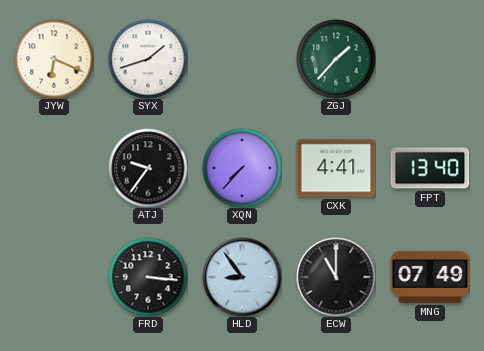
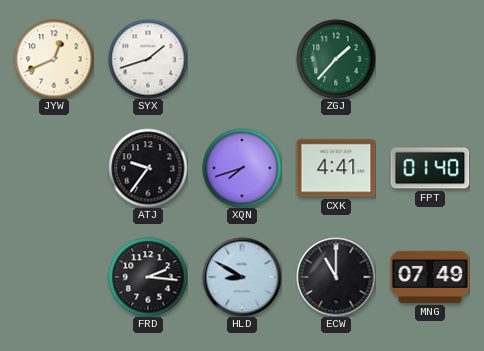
JYW: 6:19 -> 12:41
XQN: 7:37 -> 7:42
FPT: 13:40 -> 01:40
FRD: 3:16 -> 2:16
HLD: 8:54 -> 8:50
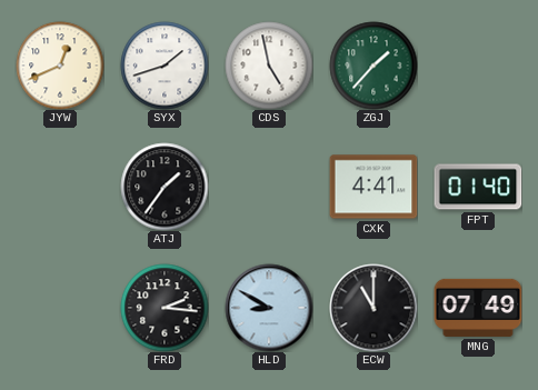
CDS: none -> 4:58
ATJ: 9:36 -> 1:36
XQN: 7:42 -> none
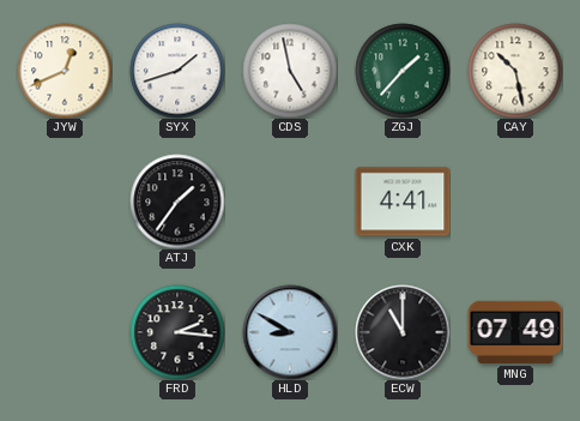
CAY: none -> 10:28
FPT: 01:40 -> none
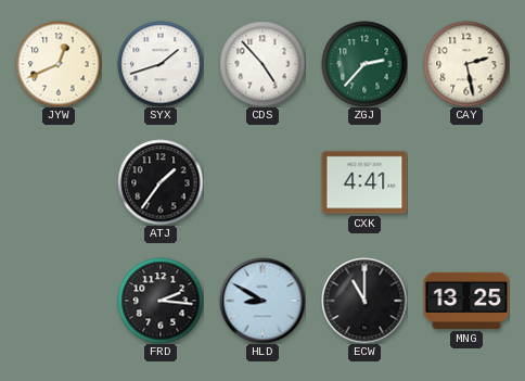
CDS: 4:58 -> 4:53
ZGJ: 1:37 -> 2:37
CAY: 10:28 -> 2:28
MNG: 07:49 -> 13:25
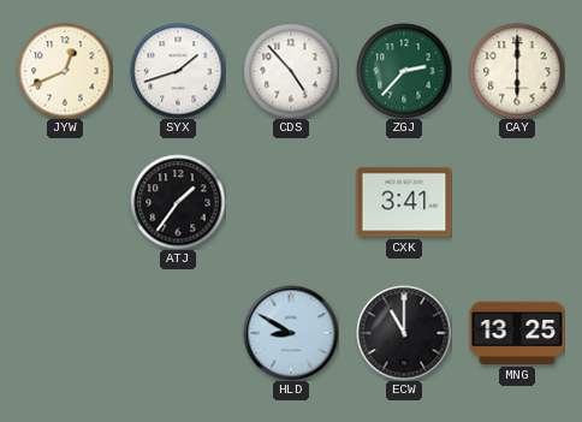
CAY: 2:28 -> 6:00
CXK: 4:41 -> 3:41
FRD: 2:16 -> none
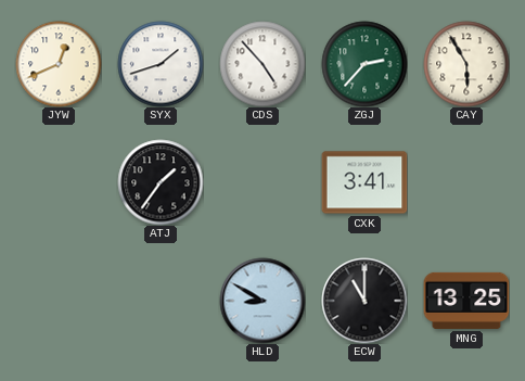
CAY: 6:00 -> 5:55
